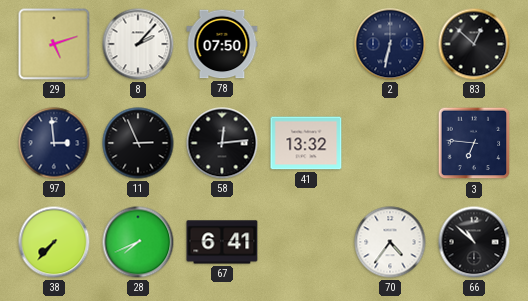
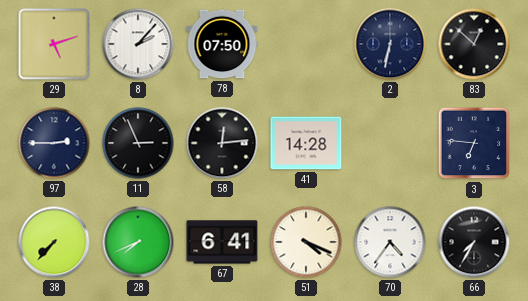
97: 2:59 -> 2:45
41: 13:32 -> 14:28
51: none -> 4:19
66: 10:52 -> 7:35
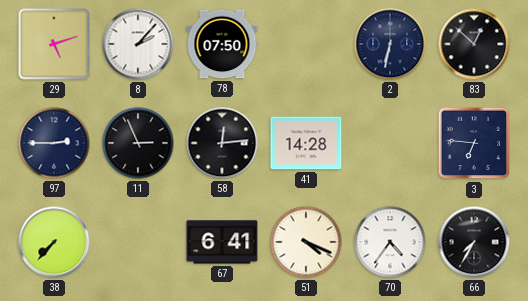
28: 7:41 -> none
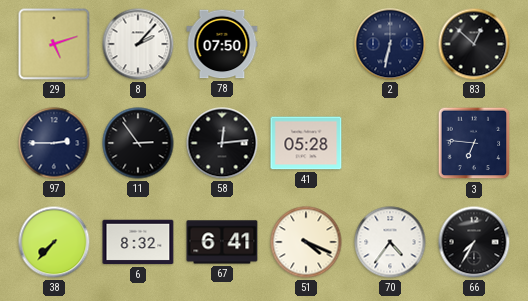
11: 2:56 -> 2:54
41: 14:28 -> 05:28
6: none -> 8:32
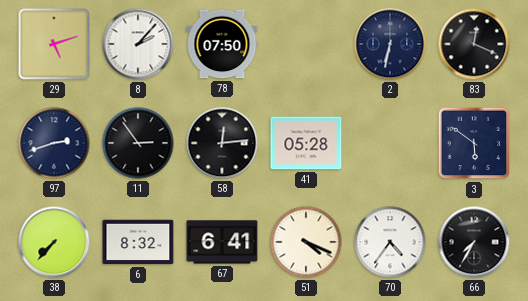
83: 12:52 -> 12:19
97: 2:45 -> 2:42
3: 6:46 -> 5:51
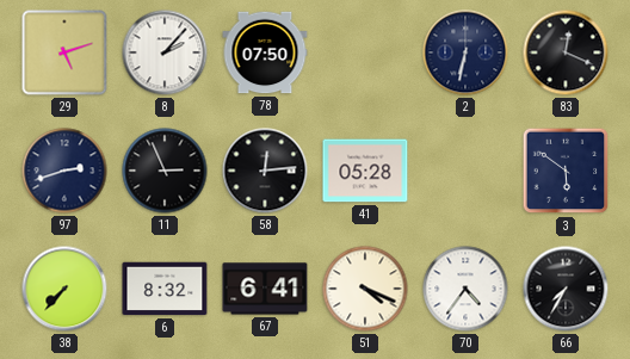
11: 2:54 -> 2:56
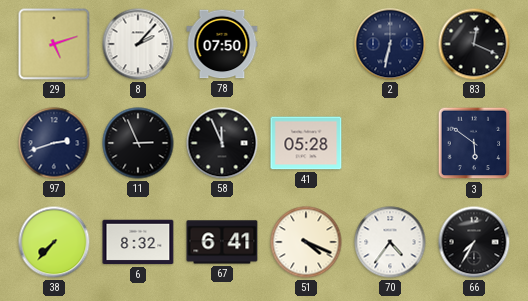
58: 12:14 -> 11:56
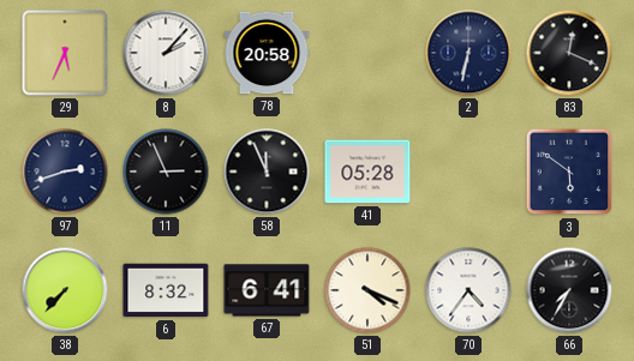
29: 5:12 -> 5:34
78: 07:50 -> 20:58
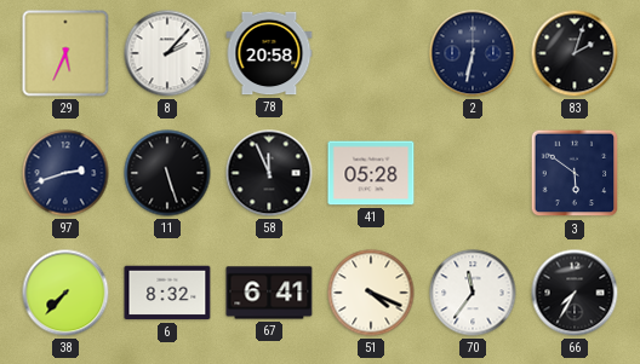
83: 12:19 -> 2:03
11: 2:56 -> 5:27
70: 4:36 -> 11:36
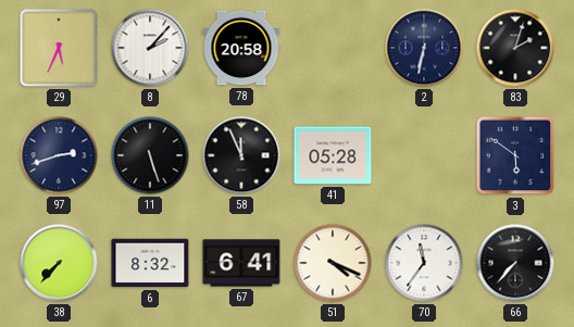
66: 7:35 -> 7:37
